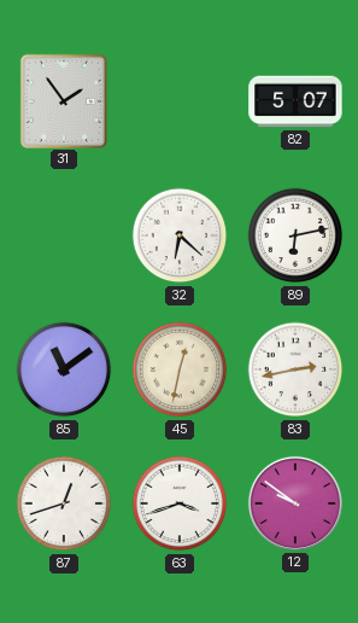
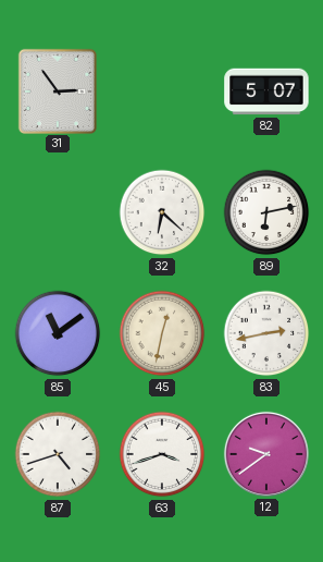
31: 1:54 -> 2:54
87: 12:42 -> 4:42
12: 9:51 -> 9:39
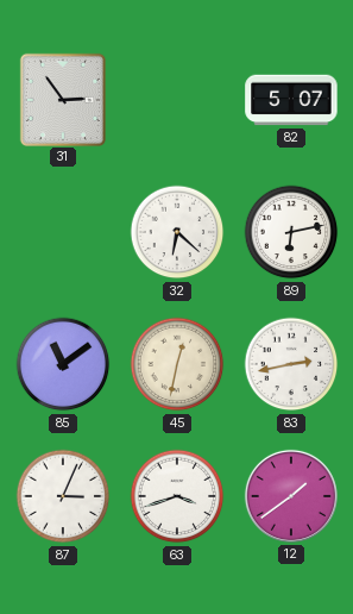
87: 4:42 -> 3:04
12: 9:39 -> 1:39
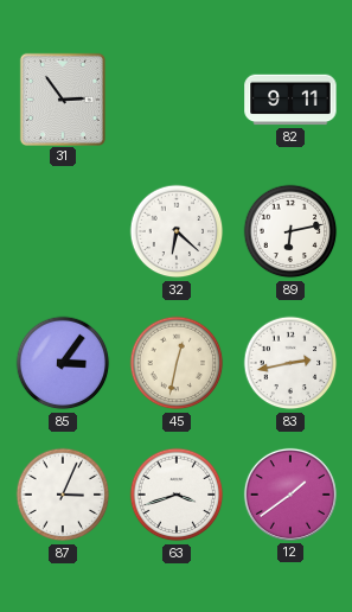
82: 5:07 -> 9:11
85: 11:09 -> 3:06
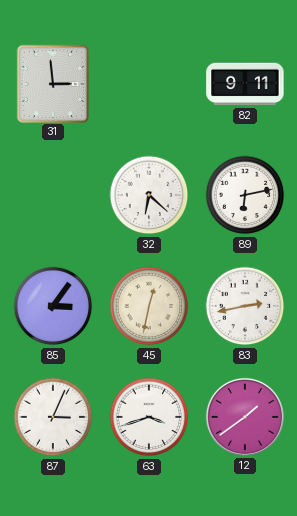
31: 2:54 -> 2:59
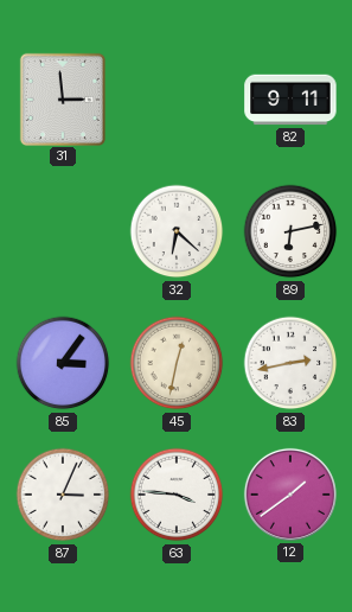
63: 3:42 -> 3:46
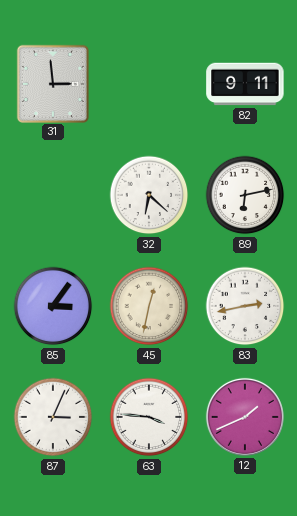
12: 1:39 -> 1:41
